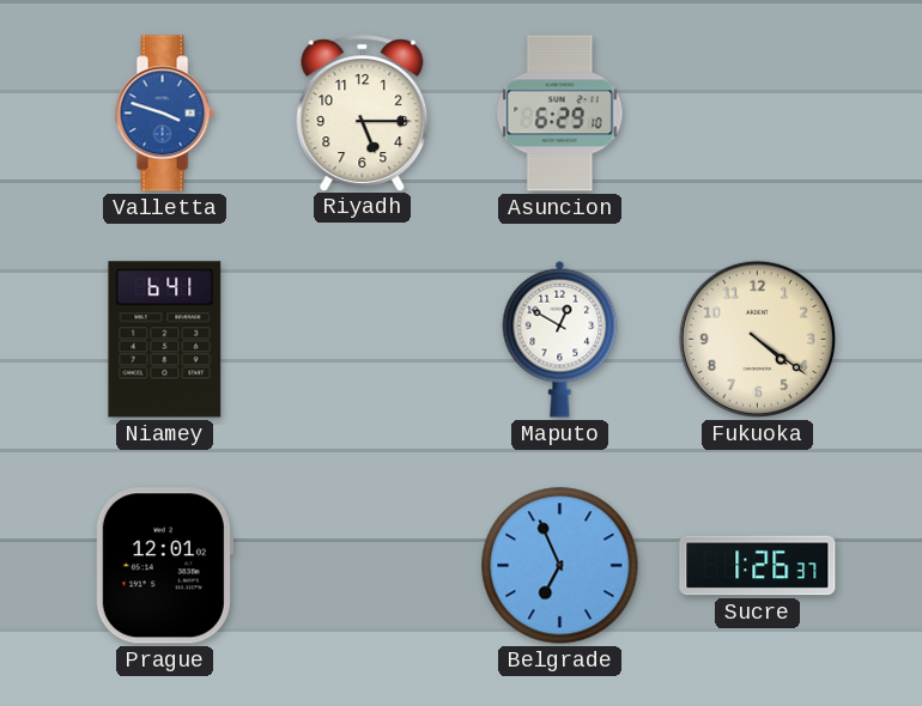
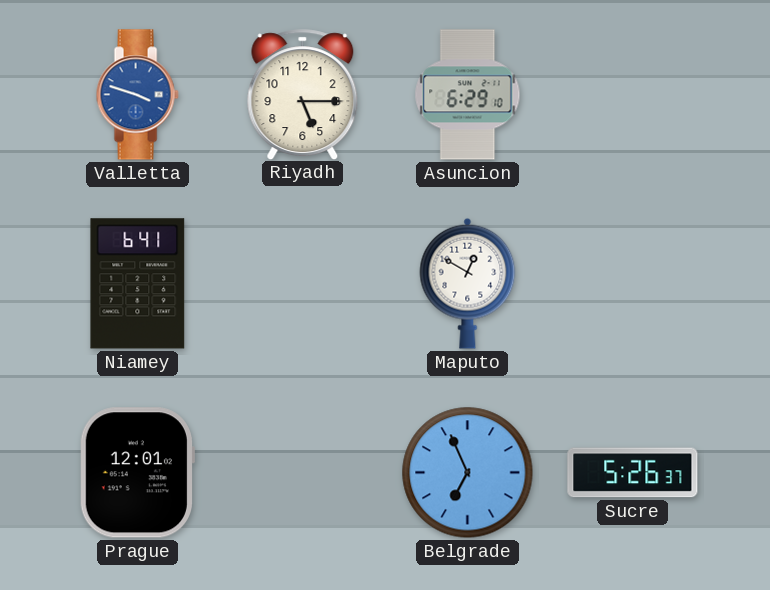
Fukuoka: 4:21 -> none
Sucre: 1:26 -> 5:26
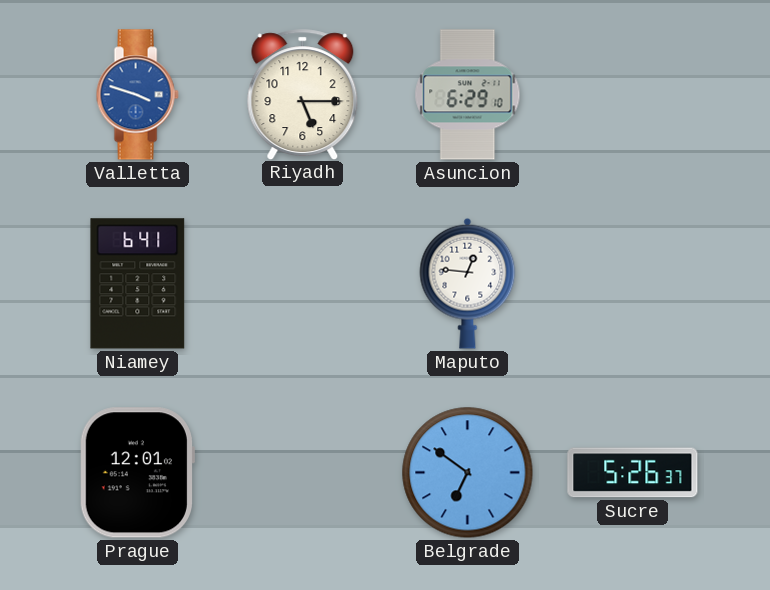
Maputo: 12:50 -> 12:46
Belgrade: 6:56 -> 6:51
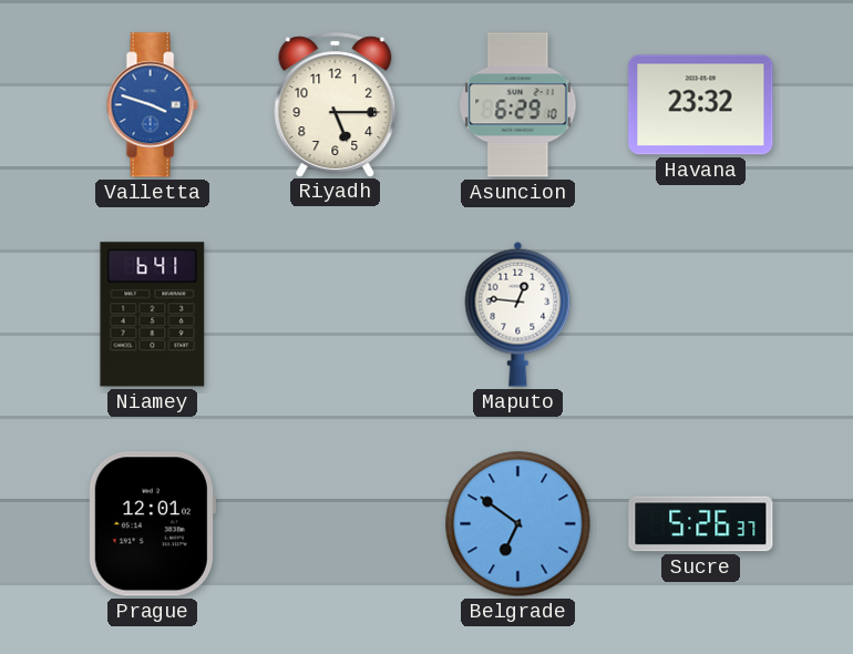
Havana: none -> 23:32
